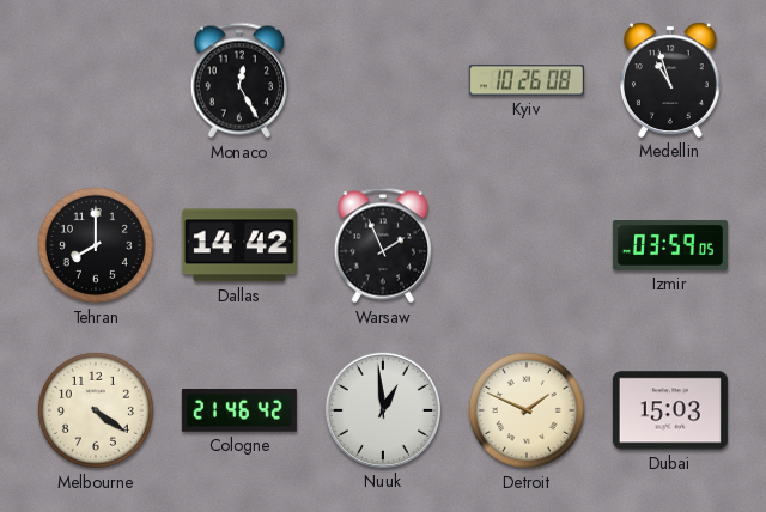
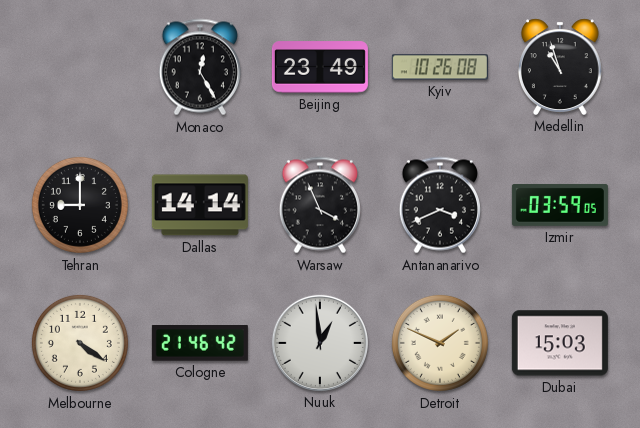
Beijing: none -> 23:49
Tehran: 8:00 -> 9:00
Dallas: 14:42 -> 14:14
Warsaw: 1:56 -> 3:56
Antananarivo: none -> 3:41
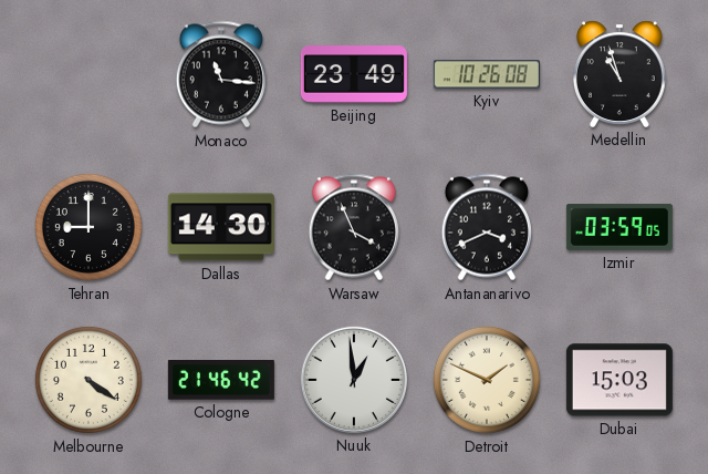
Monaco: 12:25 -> 11:16
Dallas: 14:14 -> 14:30
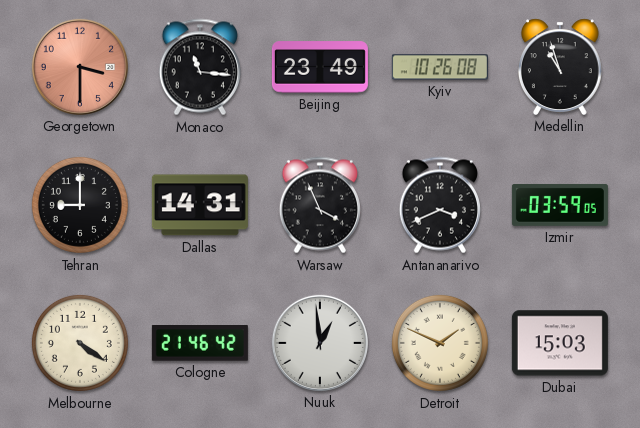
Georgetown: none -> 3:30
Dallas: 14:30 -> 14:31
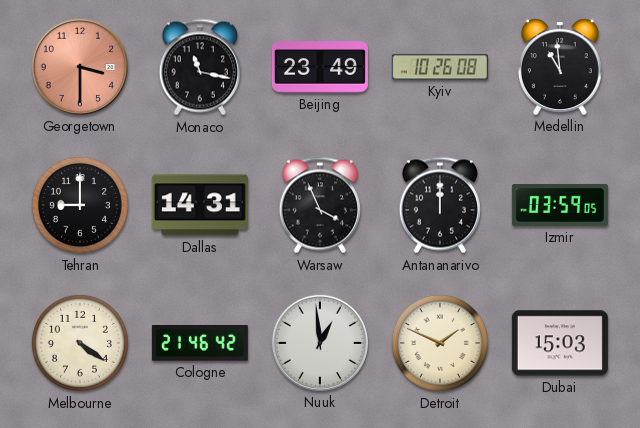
Monaco: 11:16 -> 11:17
Medellin: 10:57 -> 10:59
Antananarivo: 3:41 -> 12:00
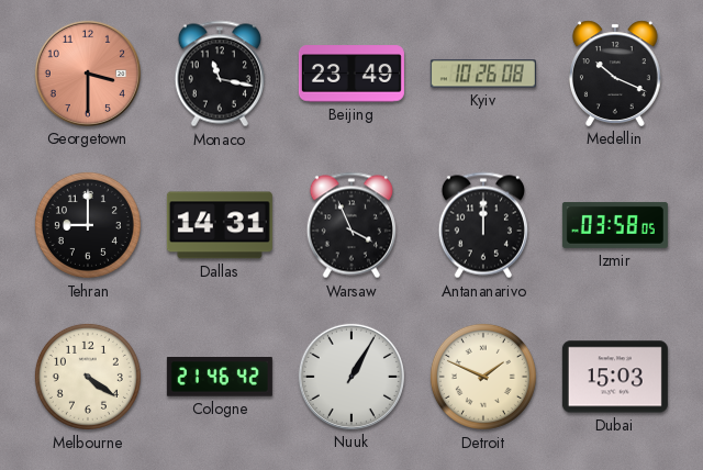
Medellin: 10:59 -> 10:19
Izmir: 03:59 -> 03:58
Nuuk: 12:59 -> 1:05
